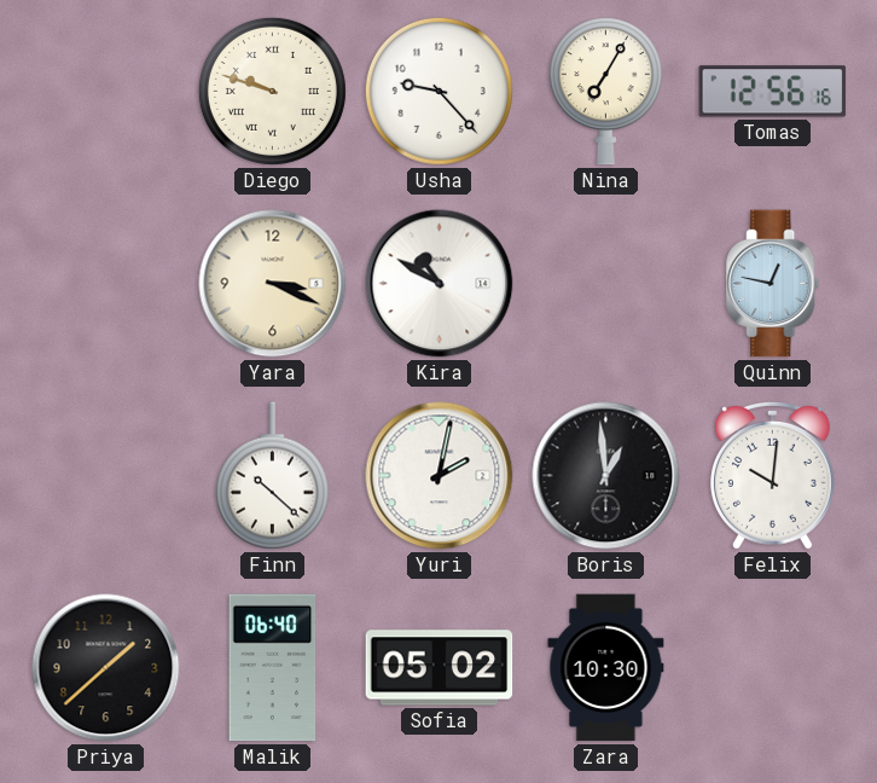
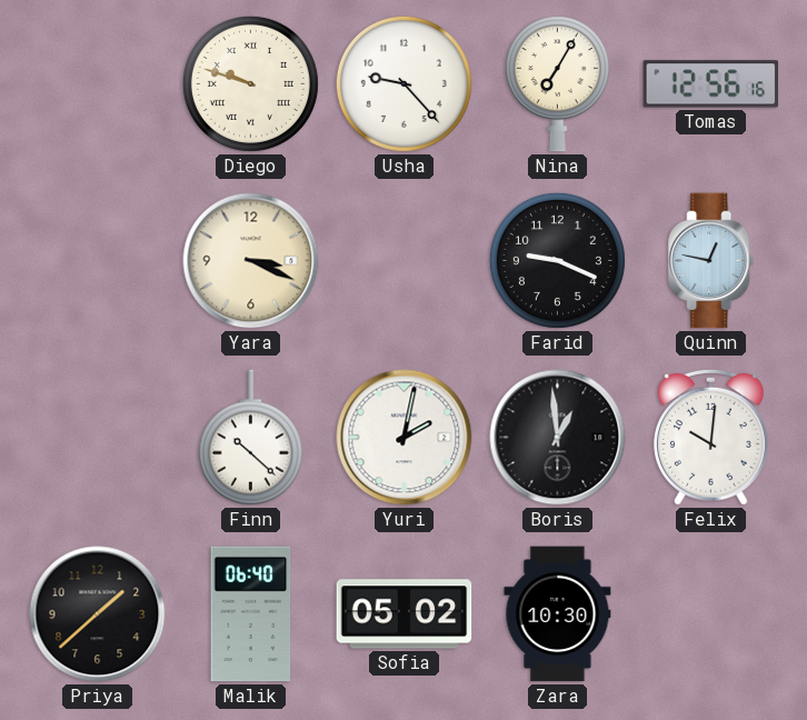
Kira: 10:50 -> none
Farid: none -> 9:19
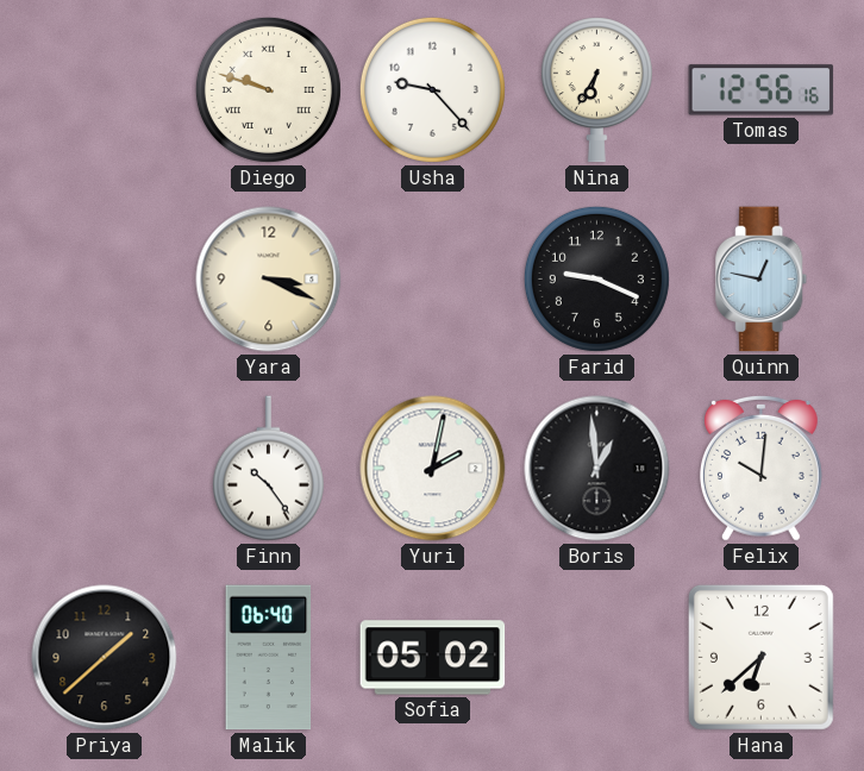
Nina: 7:05 -> 6:35
Finn: 10:22 -> 10:24
Zara: 10:30 -> none
Hana: none -> 6:38
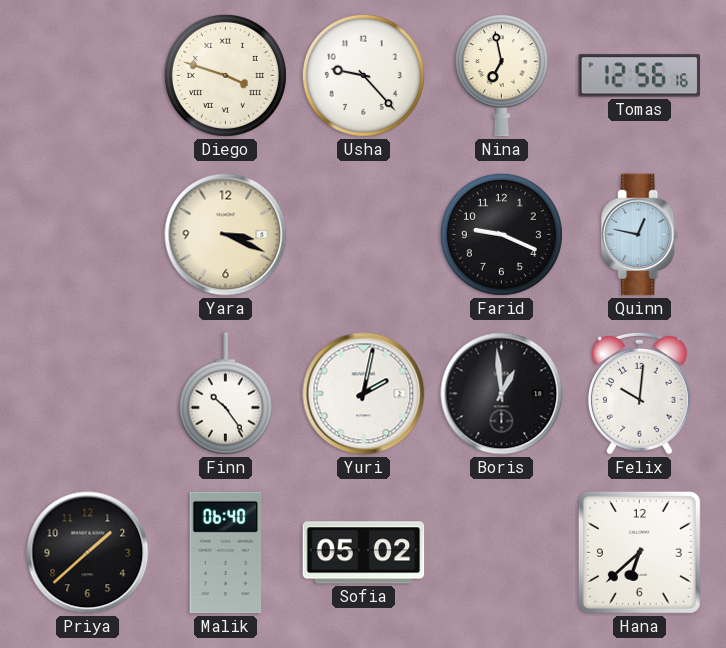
Diego: 9:48 -> 3:48
Nina: 6:35 -> 6:58
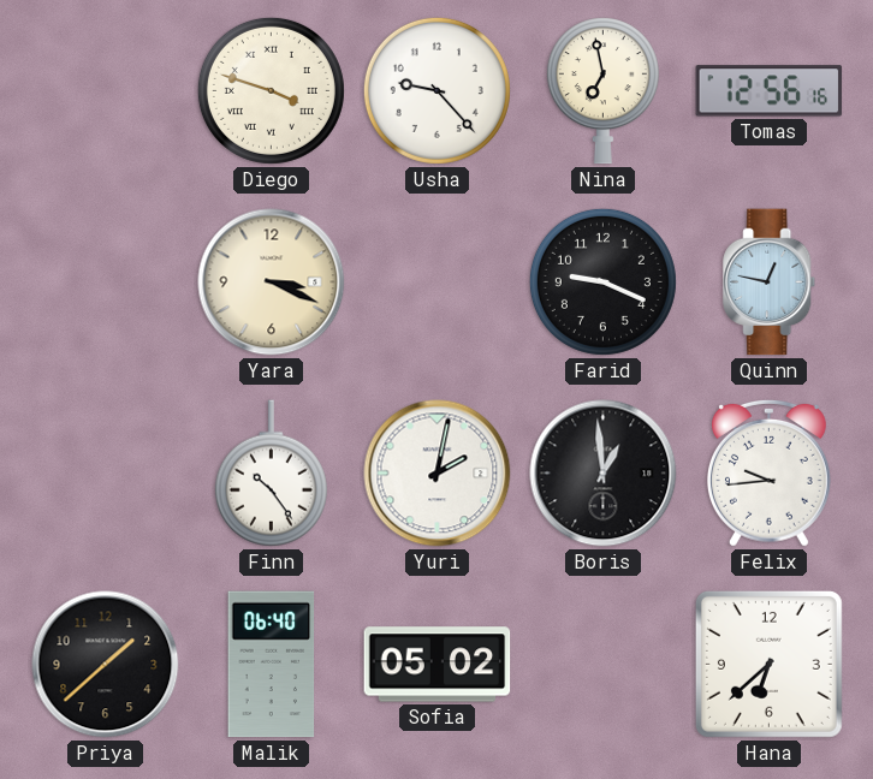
Felix: 10:01 -> 9:44
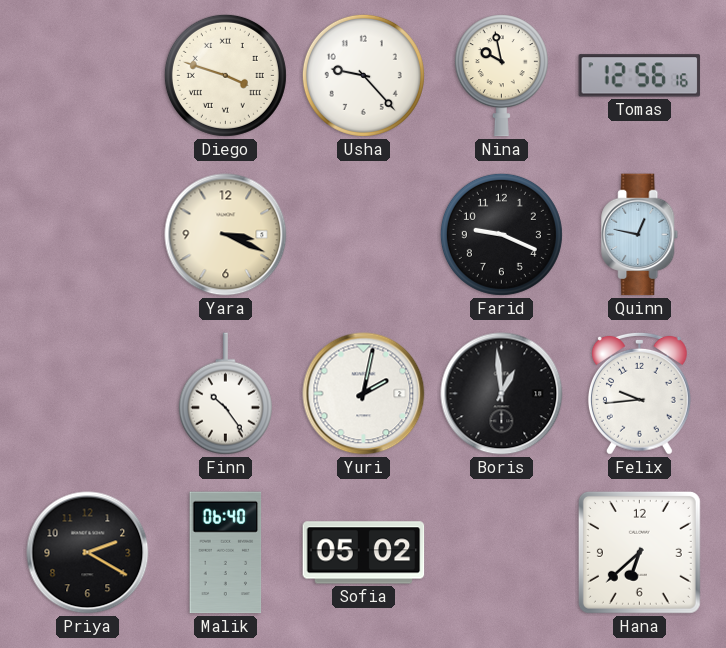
Nina: 6:58 -> 9:58
Priya: 1:38 -> 2:20
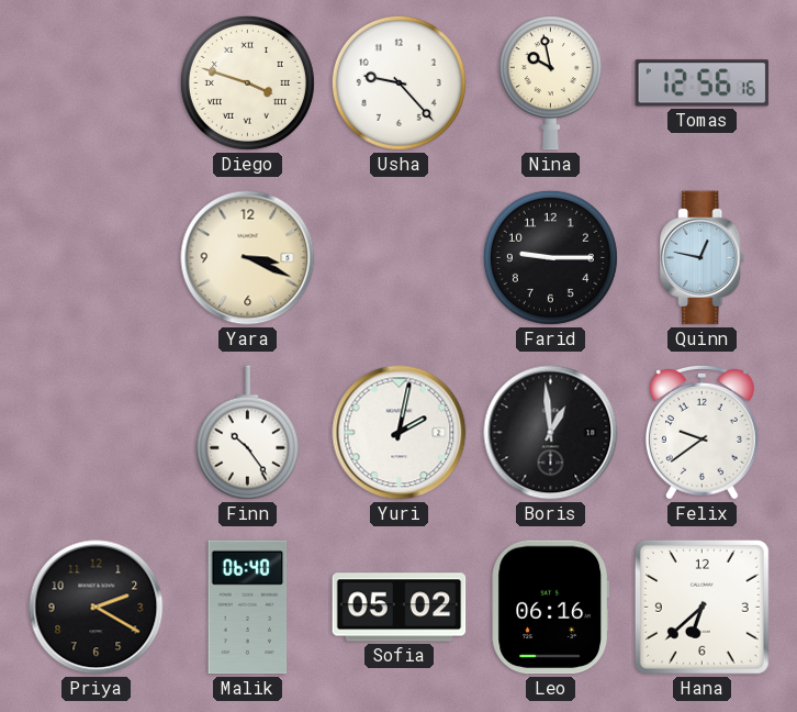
Farid: 9:19 -> 9:15
Felix: 9:44 -> 9:39
Leo: none -> 06:16
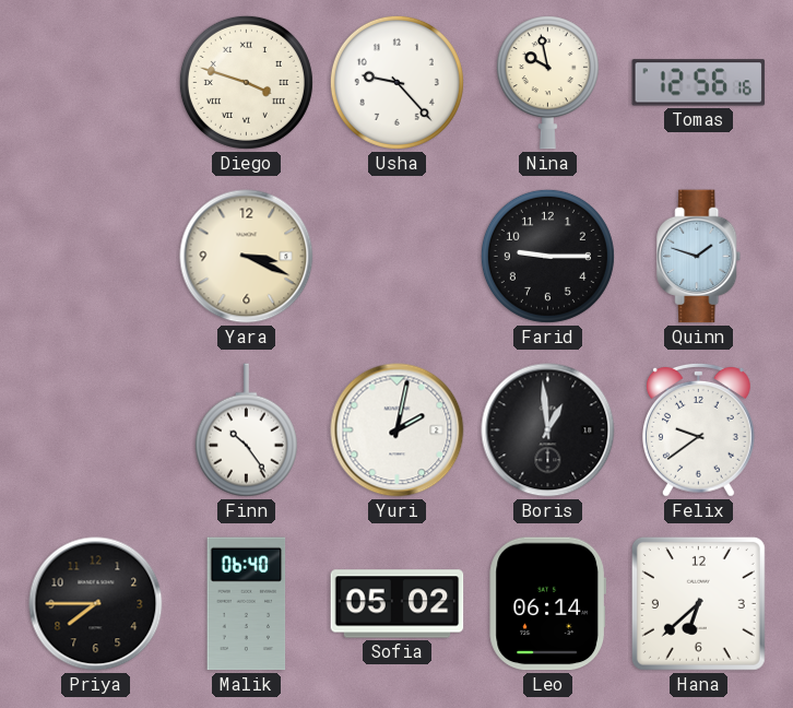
Quinn: 12:47 -> 1:48
Priya: 2:20 -> 7:45
Leo: 06:16 -> 06:14
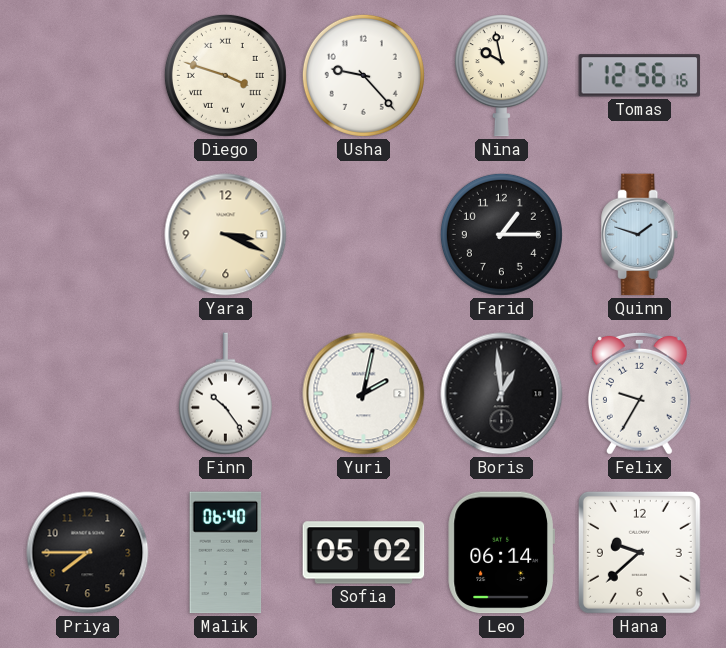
Farid: 9:15 -> 1:15
Felix: 9:39 -> 9:35
Hana: 6:38 -> 9:38
